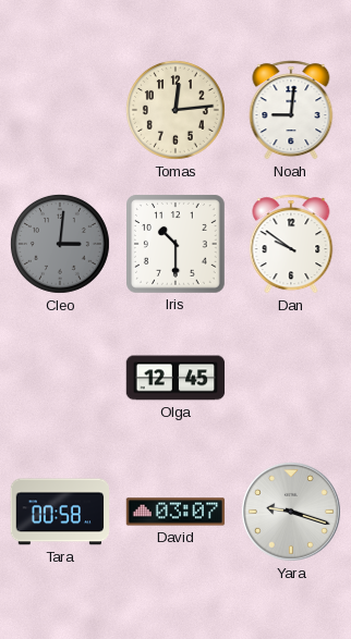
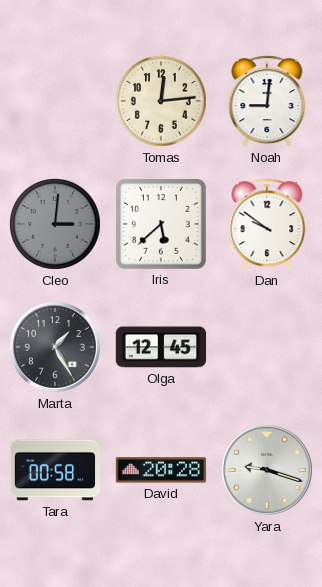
Iris: 10:30 -> 5:38
Marta: none -> 1:25
David: 03:07 -> 20:28
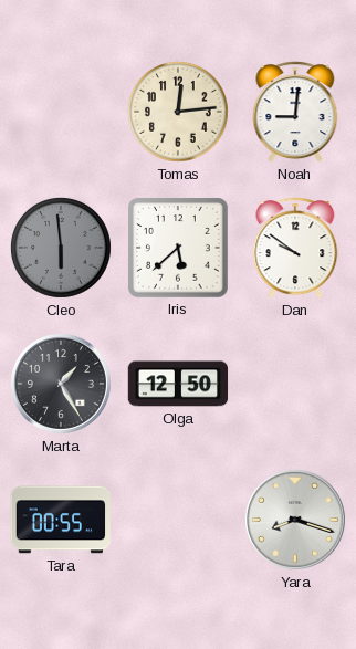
Cleo: 3:01 -> 5:59
Olga: 12:45 -> 12:50
Tara: 00:58 -> 00:55
David: 20:28 -> none
Yara: 9:18 -> 8:18
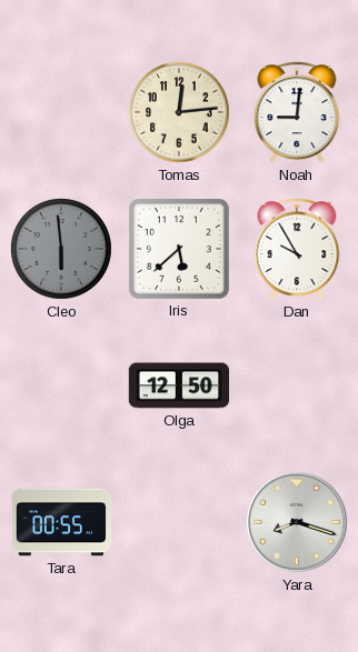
Dan: 9:51 -> 9:55
Marta: 1:25 -> none
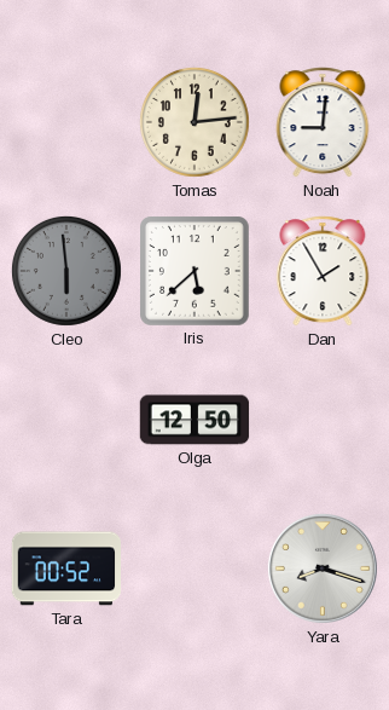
Dan: 9:55 -> 1:55
Tara: 00:55 -> 00:52
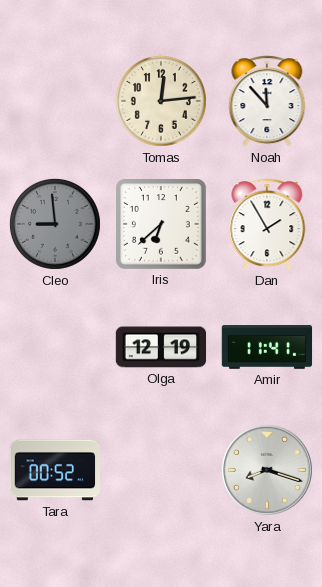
Noah: 9:01 -> 11:53
Cleo: 5:59 -> 8:59
Iris: 5:38 -> 6:38
Olga: 12:50 -> 12:19
Amir: none -> 11:41
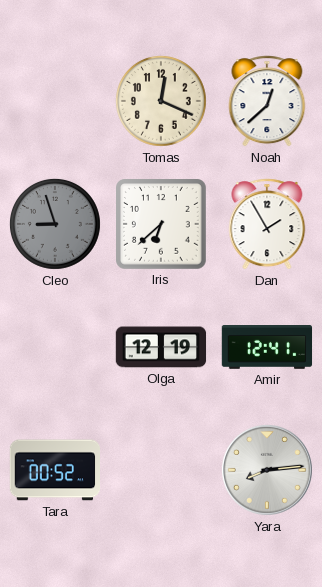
Tomas: 12:14 -> 12:19
Noah: 11:53 -> 12:38
Cleo: 8:59 -> 8:57
Amir: 11:41 -> 12:41
Yara: 8:18 -> 8:14
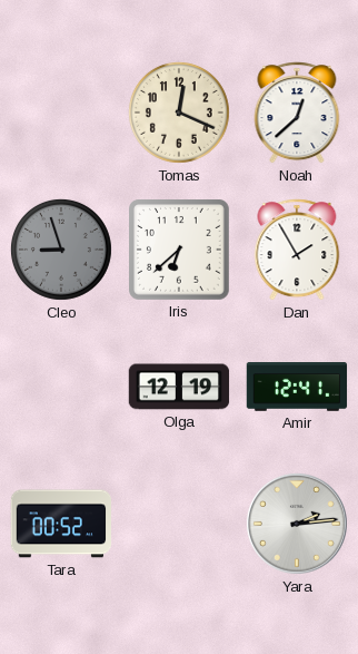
Yara: 8:14 -> 2:14
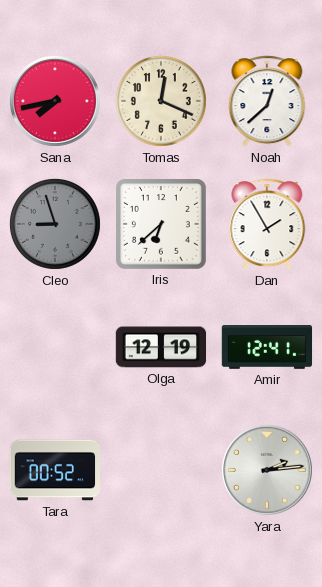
Sana: none -> 7:43
